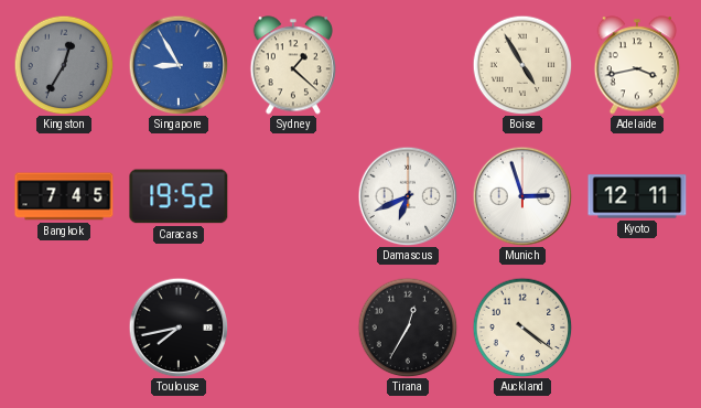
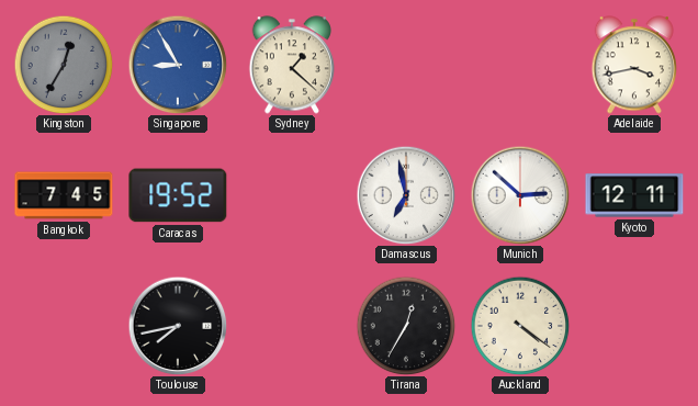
Boise: 4:55 -> none
Damascus: 6:41 -> 6:58
Munich: 2:57 -> 2:52
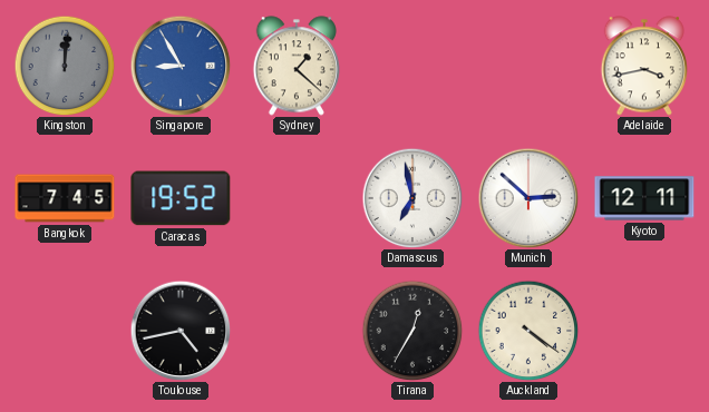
Kingston: 12:35 -> 12:01
Toulouse: 7:43 -> 4:43
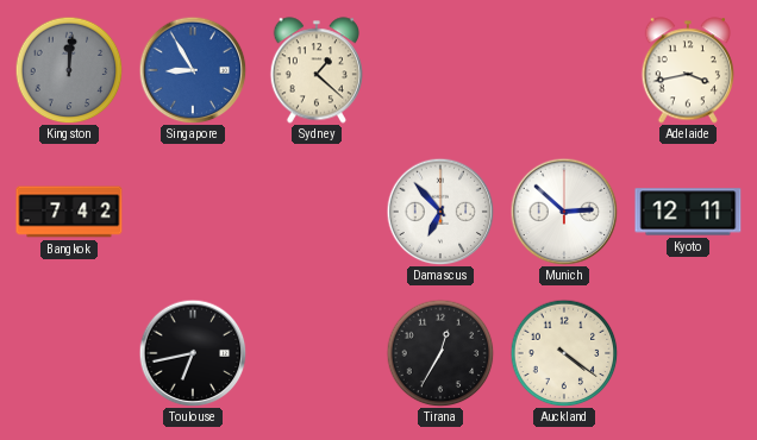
Bangkok: 7:45 -> 7:42
Caracas: 19:52 -> none
Damascus: 6:58 -> 6:53
Toulouse: 4:43 -> 6:43
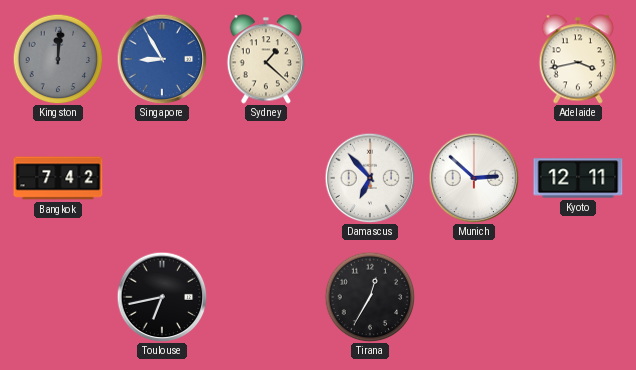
Auckland: 4:21 -> none
